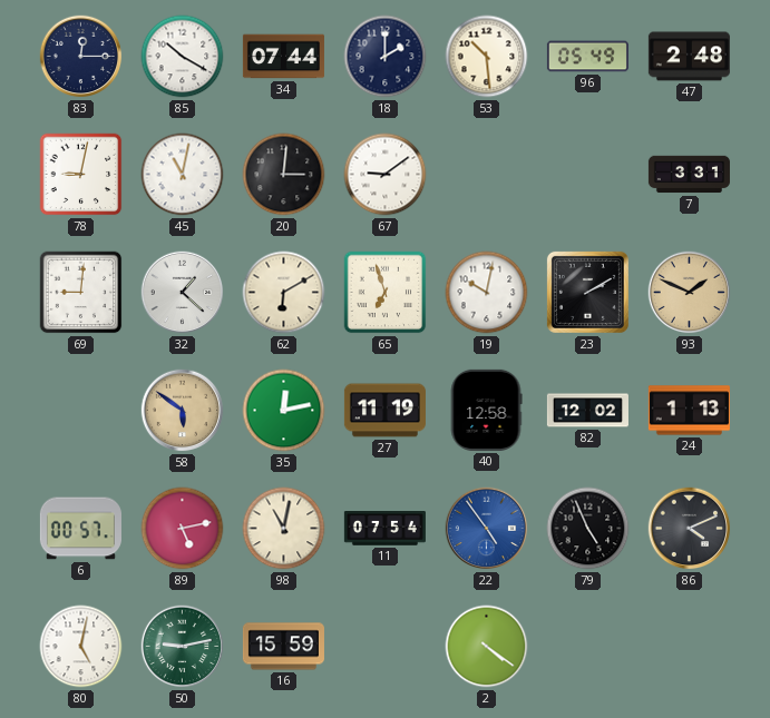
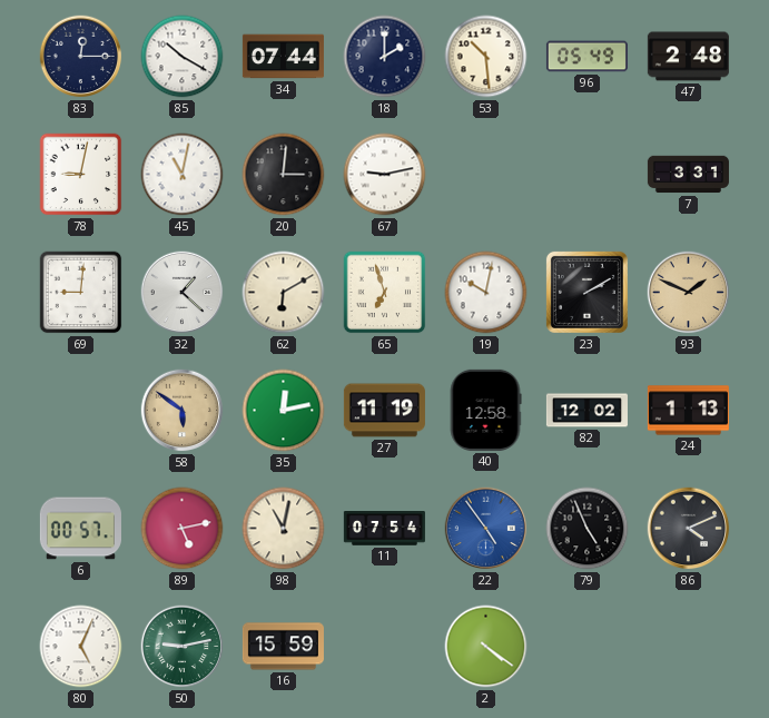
67: 9:09 -> 9:13
80: 5:02 -> 5:04
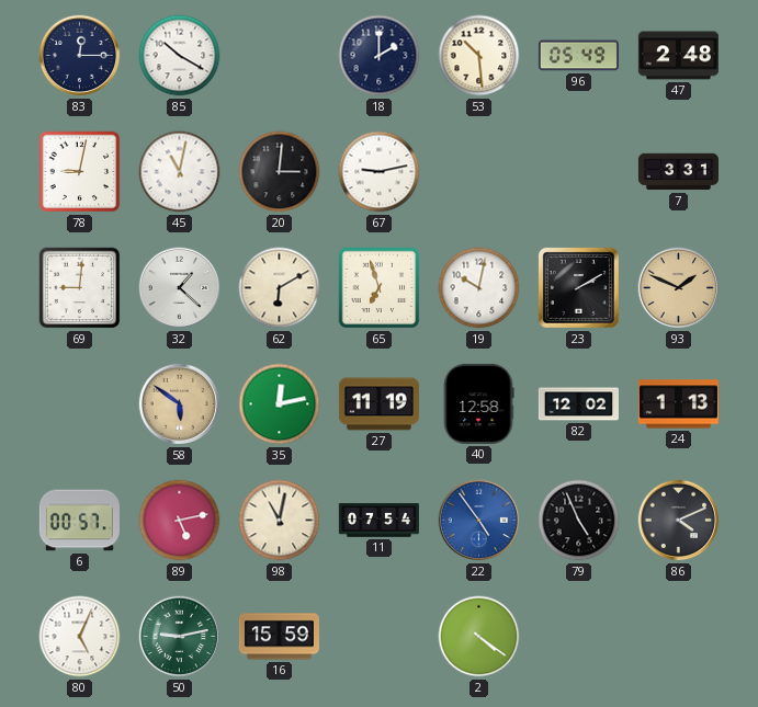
34: 07:44 -> none
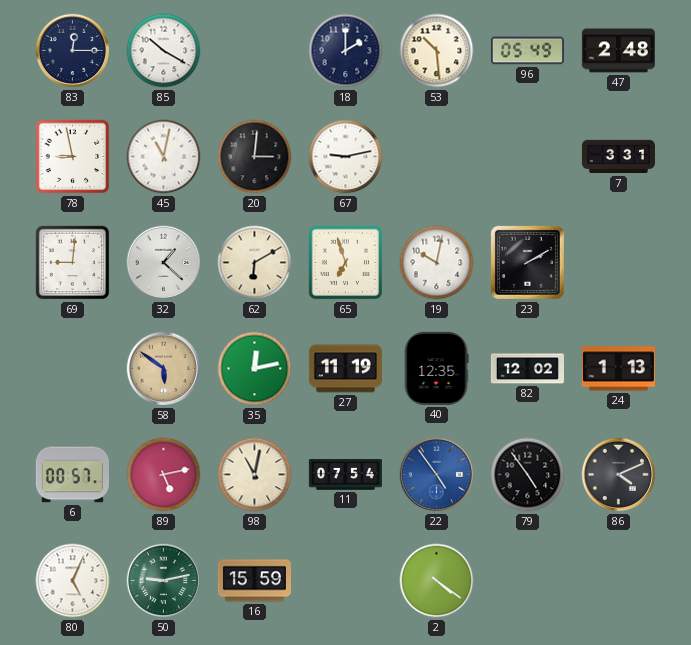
78: 9:02 -> 8:58
93: 1:49 -> none
40: 12:58 -> 12:35
79: 4:56 -> 4:54
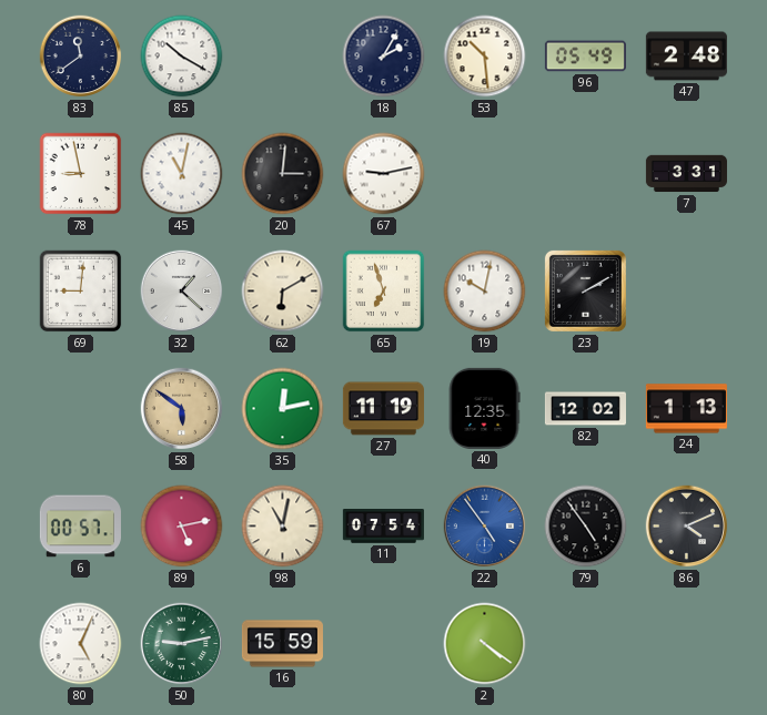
83: 12:15 -> 11:39
18: 2:00 -> 2:05
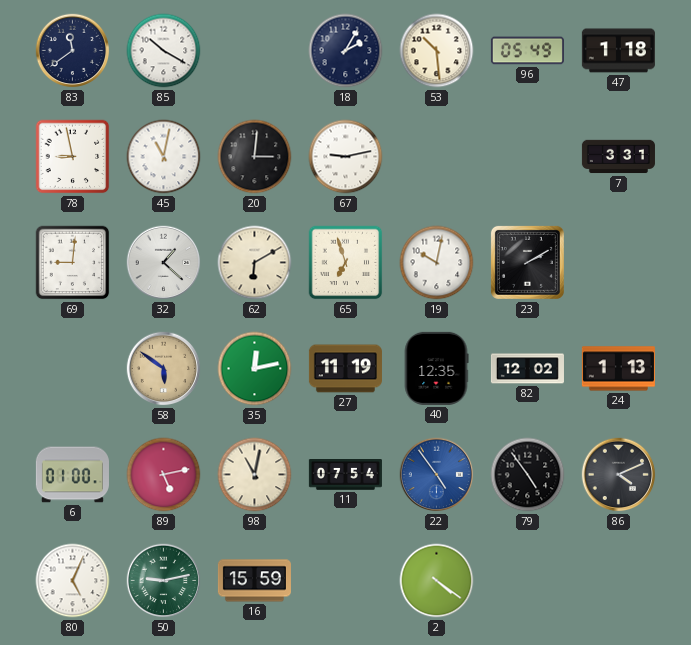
47: 2:48 -> 1:18
6: 00:57 -> 01:00
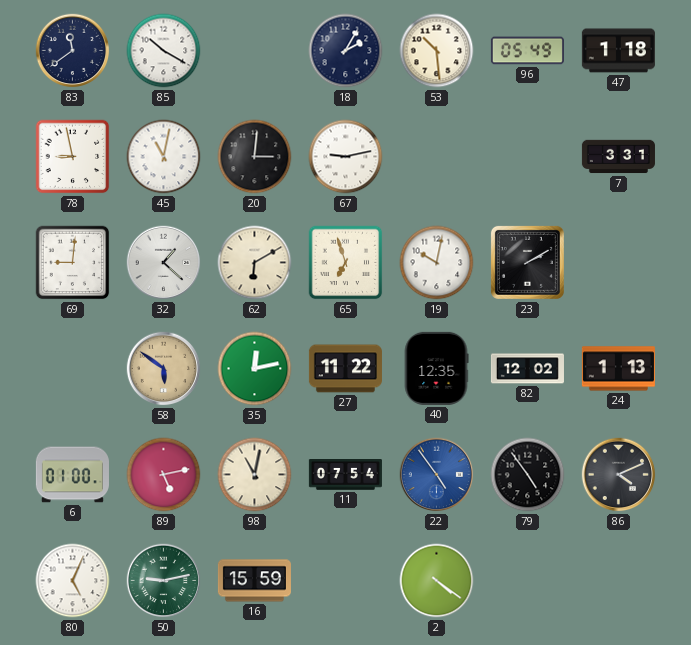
27: 11:19 -> 11:22
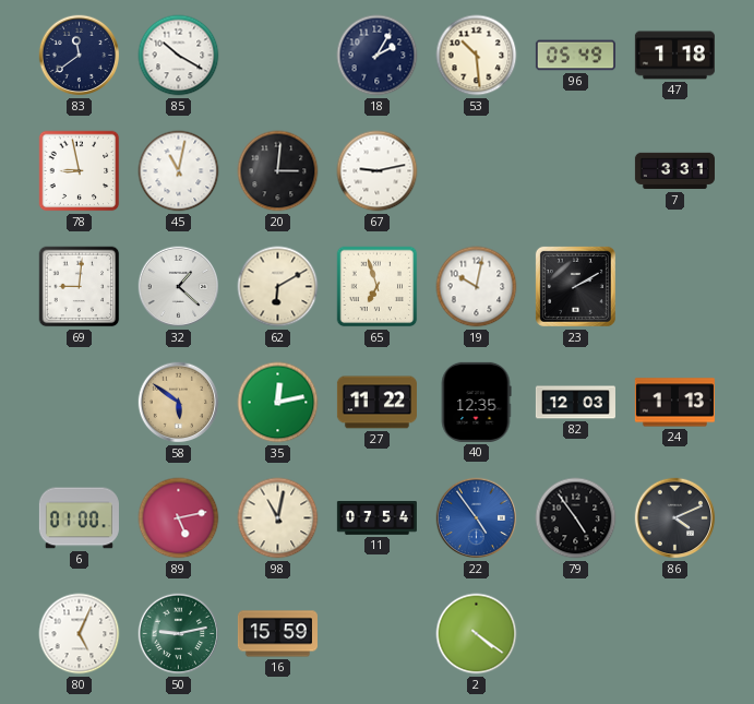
82: 12:02 -> 12:03
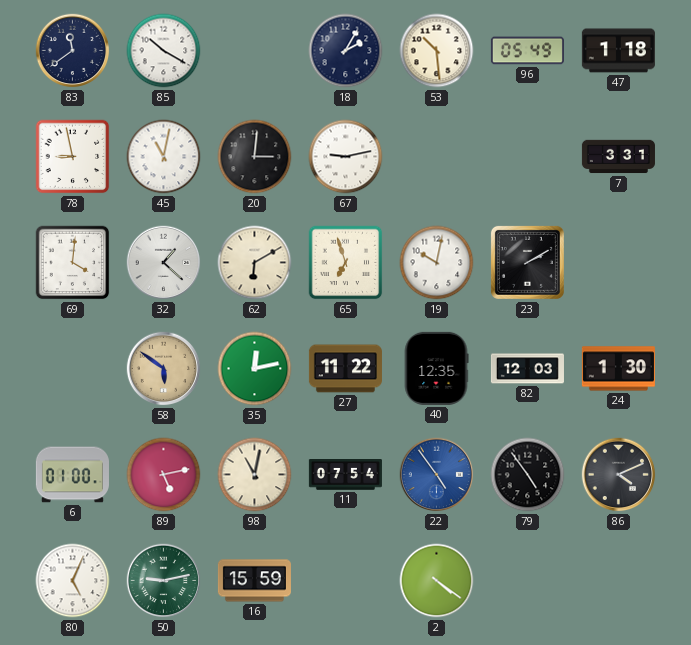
69: 9:01 -> 4:01
24: 1:13 -> 1:30
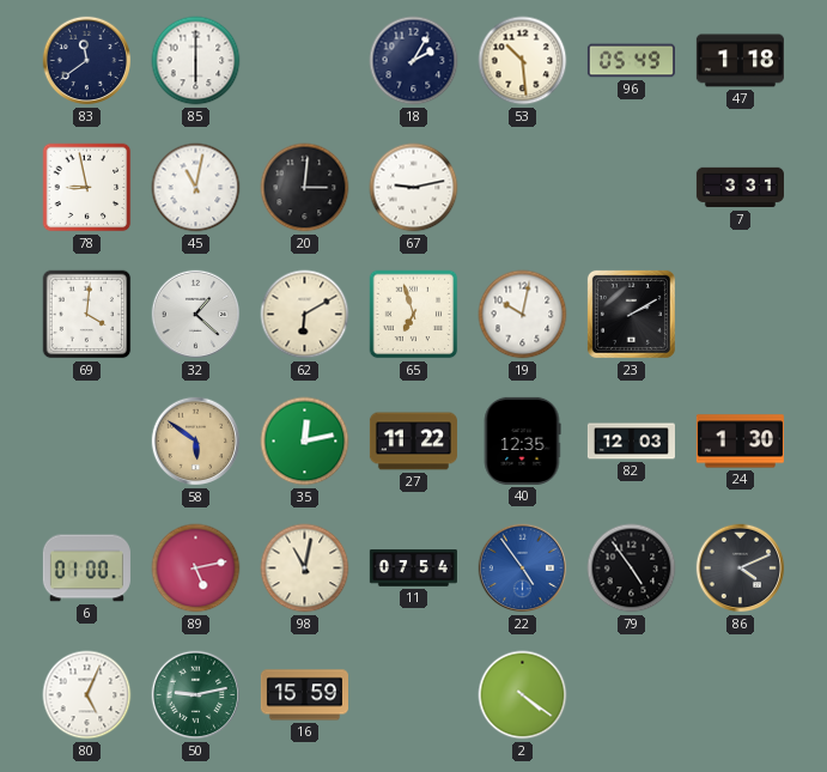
85: 10:20 -> 6:00
